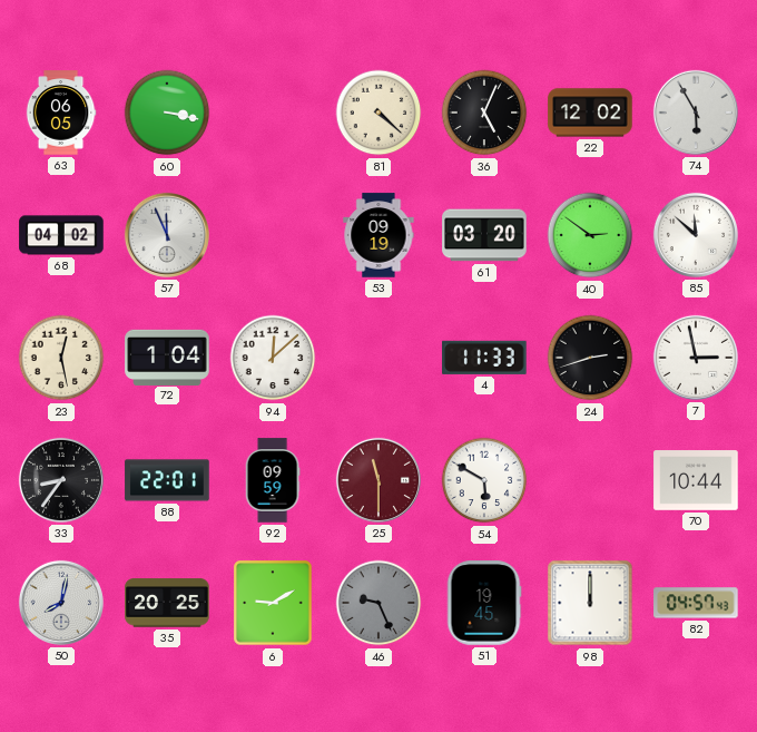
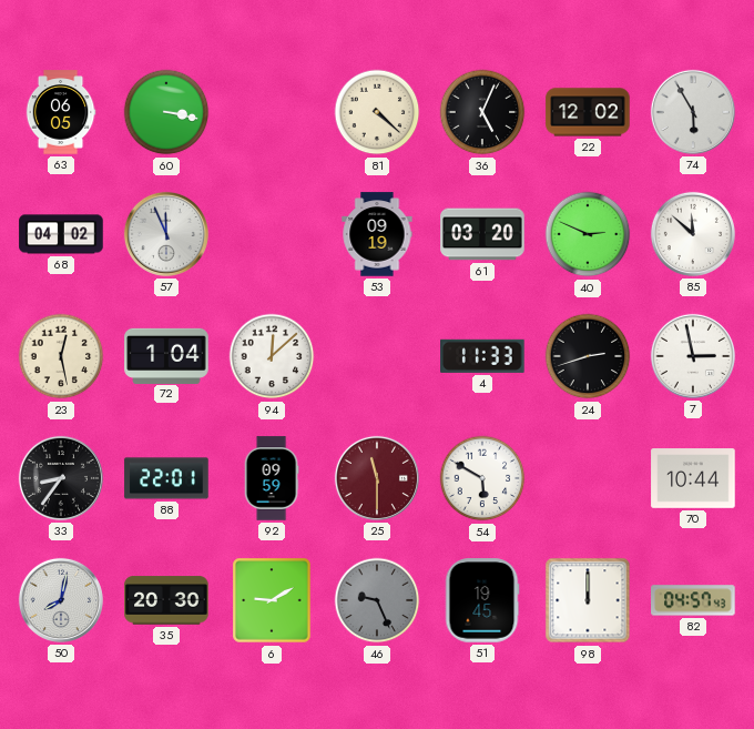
40: 2:51 -> 2:49
35: 20:25 -> 20:30
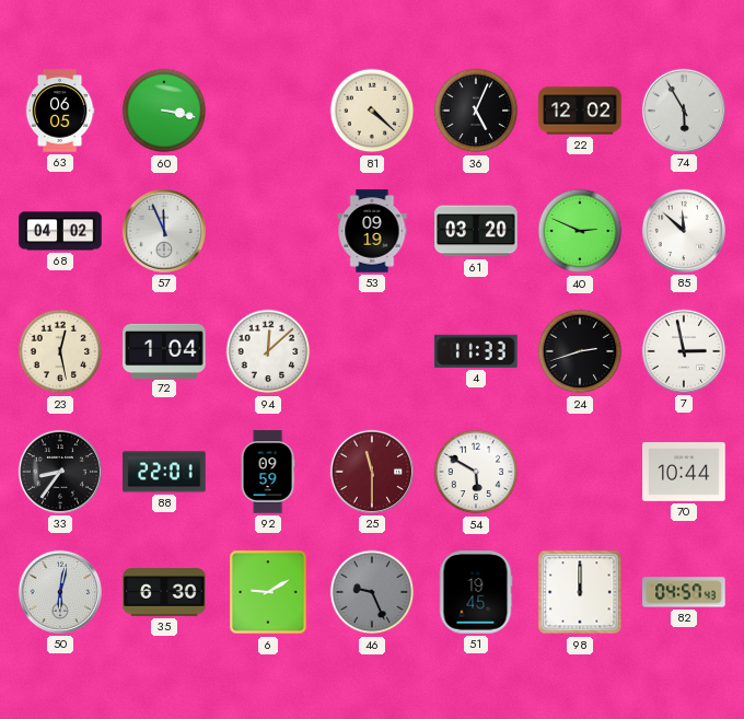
50: 8:02 -> 6:02
35: 20:30 -> 6:30
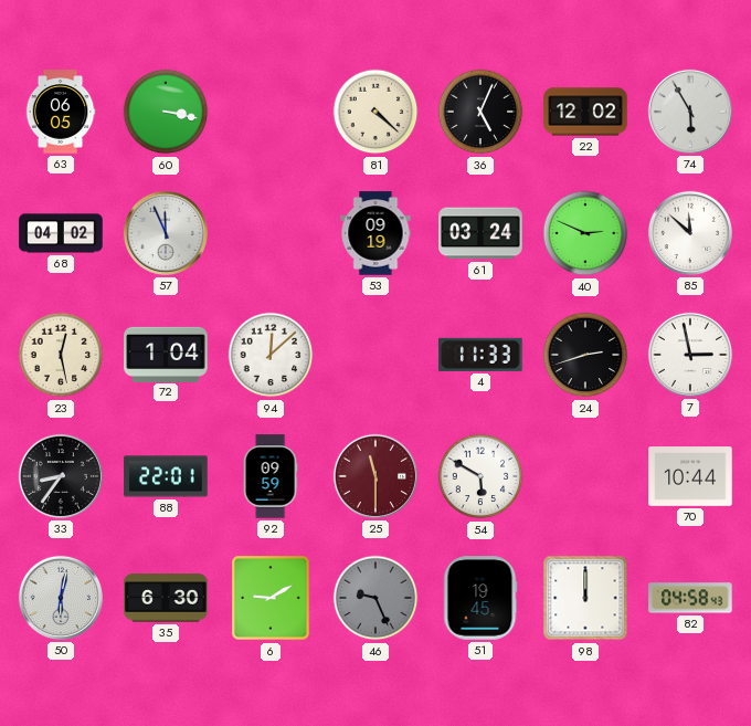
61: 03:20 -> 03:24
82: 04:57 -> 04:58
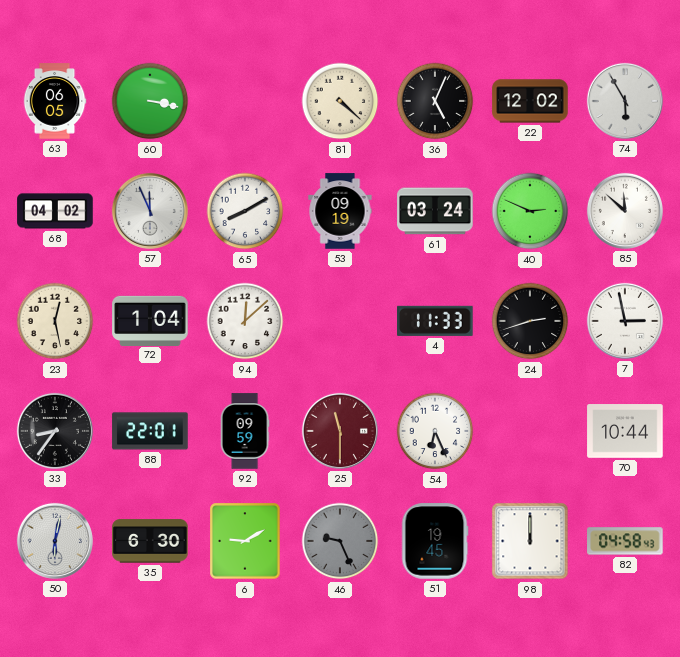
65: none -> 8:10
54: 5:50 -> 6:26
